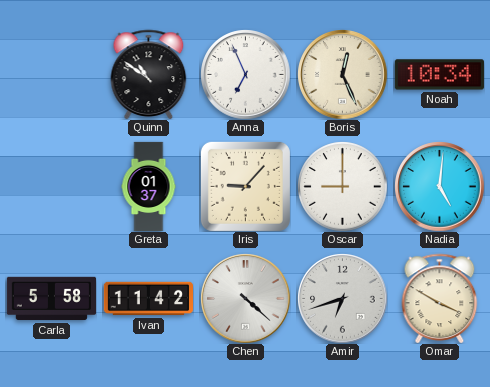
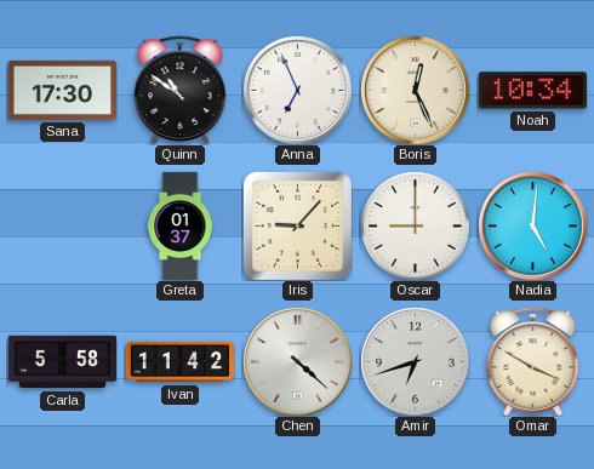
Sana: none -> 17:30
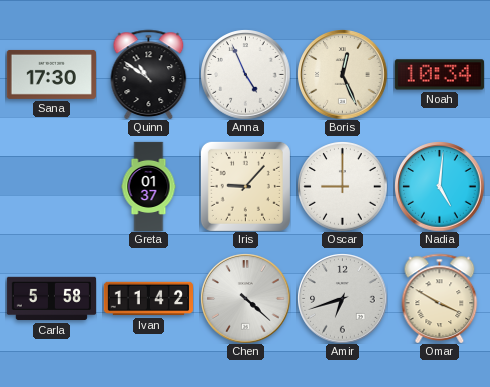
Anna: 6:56 -> 4:56
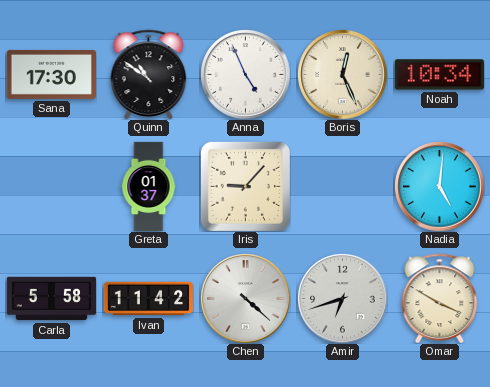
Oscar: 9:00 -> none
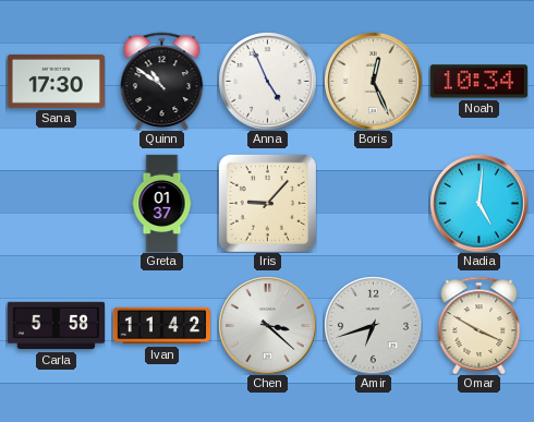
Chen: 4:22 -> 3:22
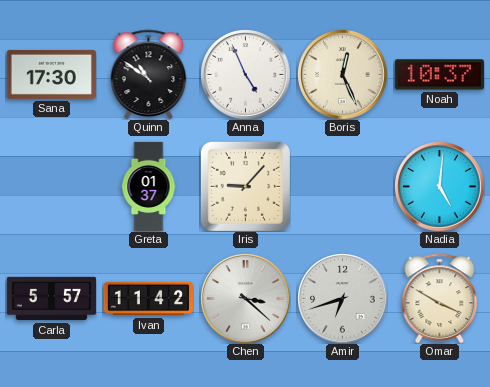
Noah: 10:34 -> 10:37
Carla: 5:58 -> 5:57
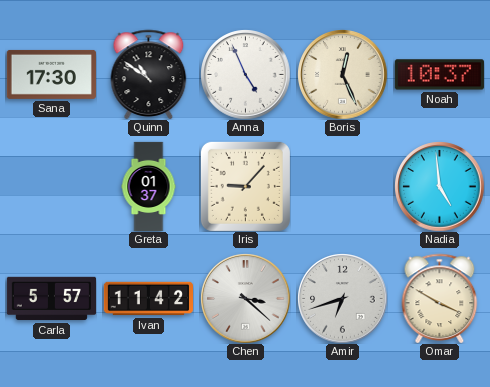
Nadia: 5:01 -> 4:59
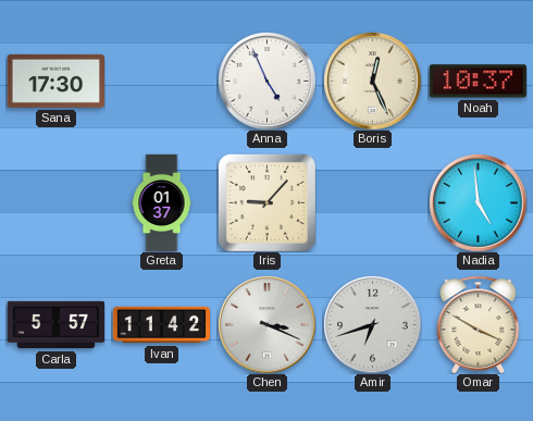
Quinn: 10:51 -> none
Chen: 3:22 -> 3:19
